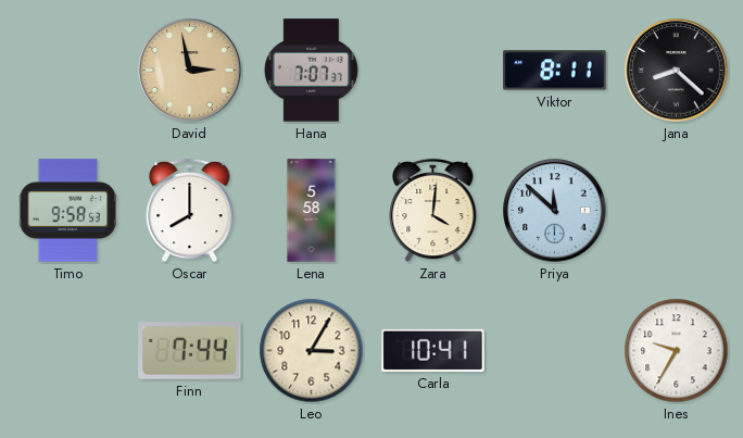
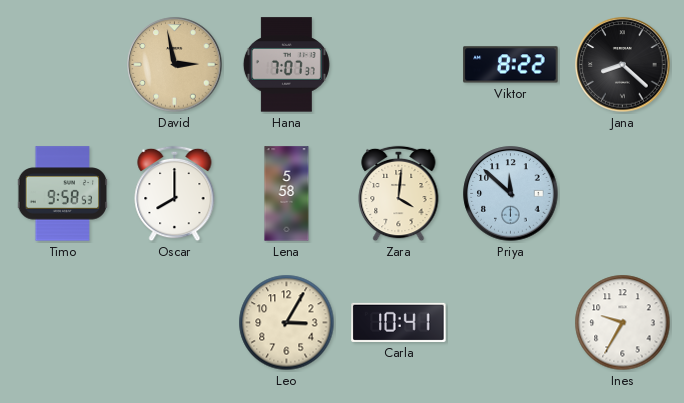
Viktor: 8:11 -> 8:22
Finn: 7:44 -> none
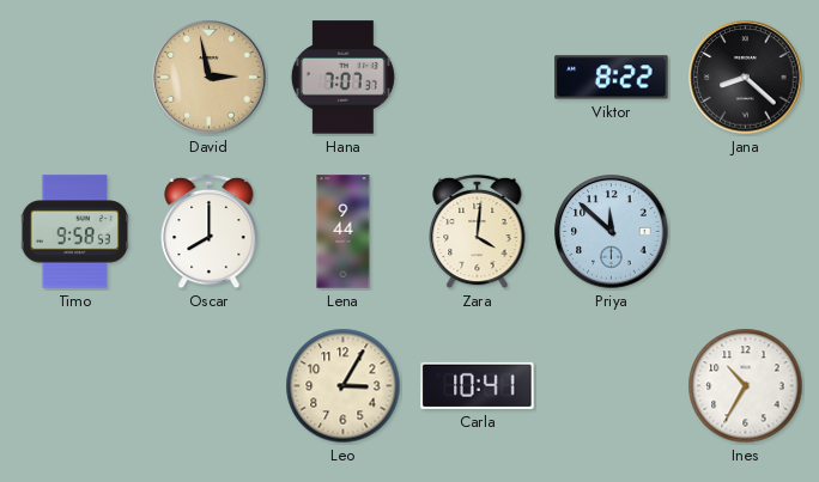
Lena: 5:58 -> 9:44
Ines: 9:35 -> 10:35
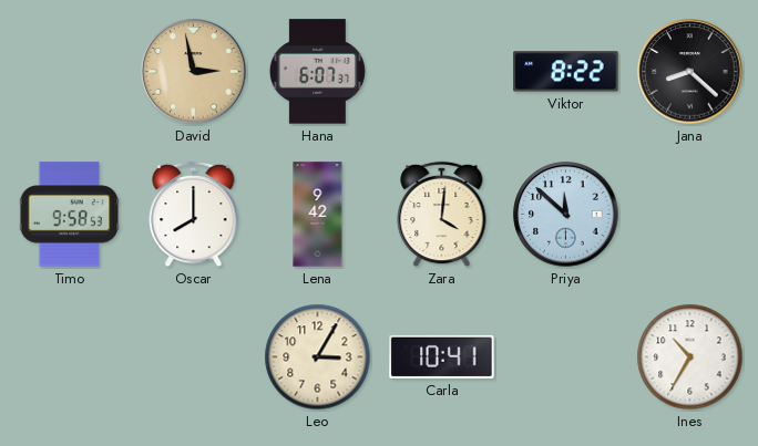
Hana: 7:07 -> 6:07
Lena: 9:44 -> 9:42
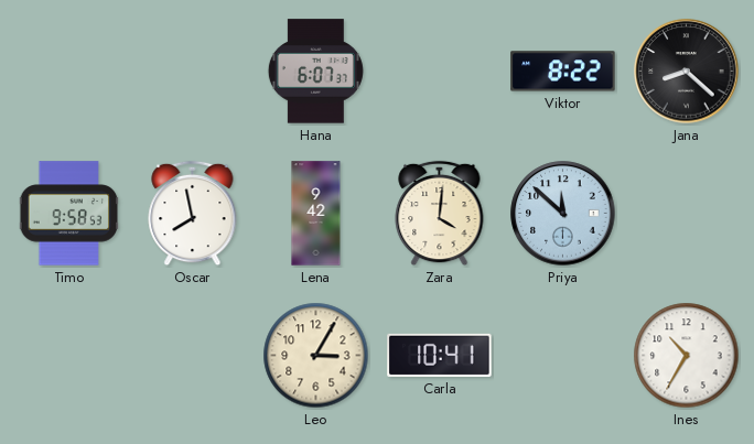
David: 2:58 -> none
Oscar: 8:00 -> 7:58
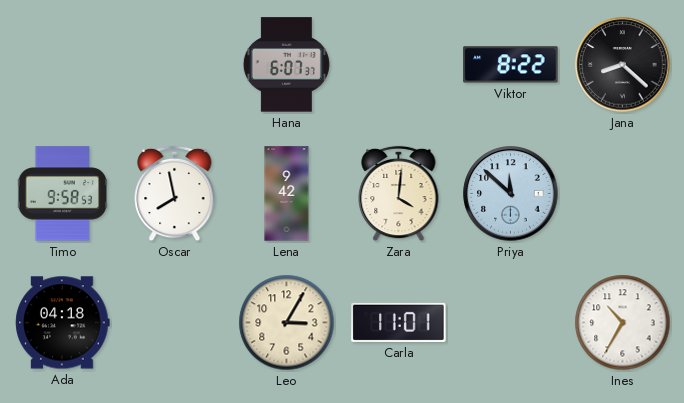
Ada: none -> 04:18
Carla: 10:41 -> 11:01
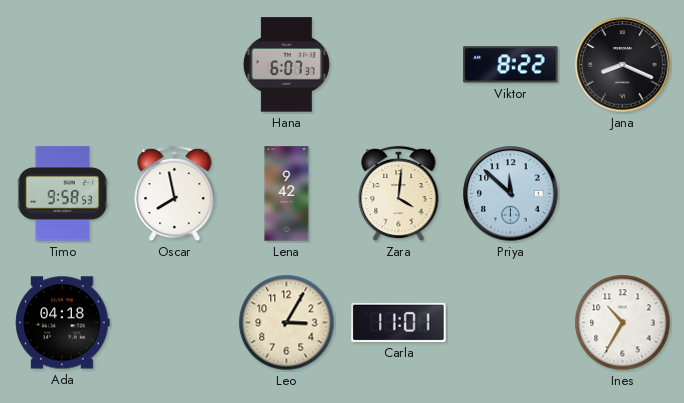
Jana: 8:22 -> 8:19
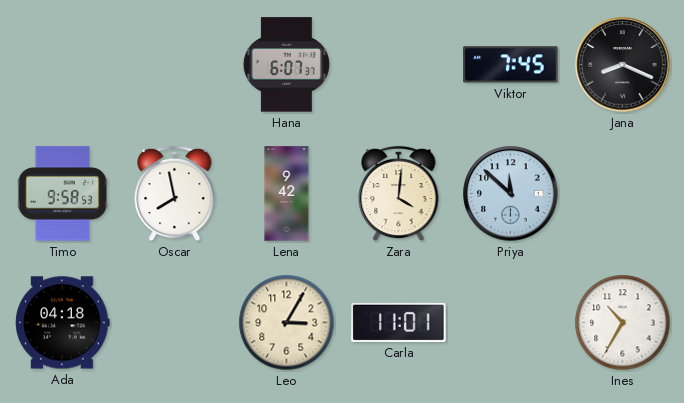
Viktor: 8:22 -> 7:45
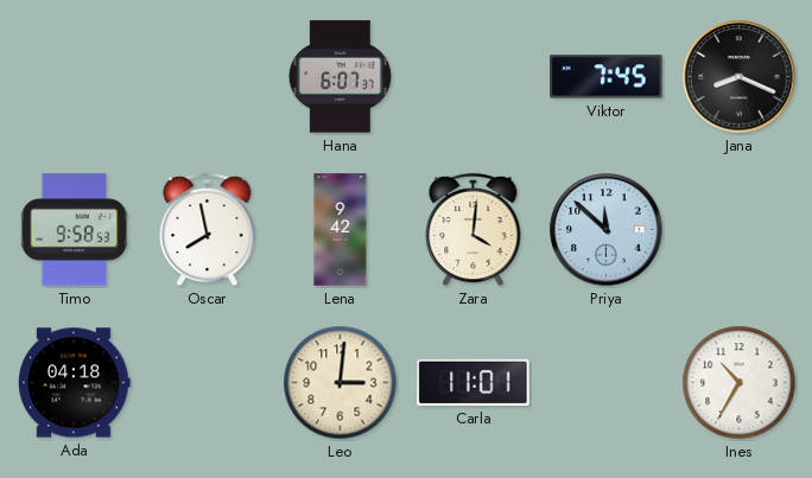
Leo: 3:05 -> 3:01
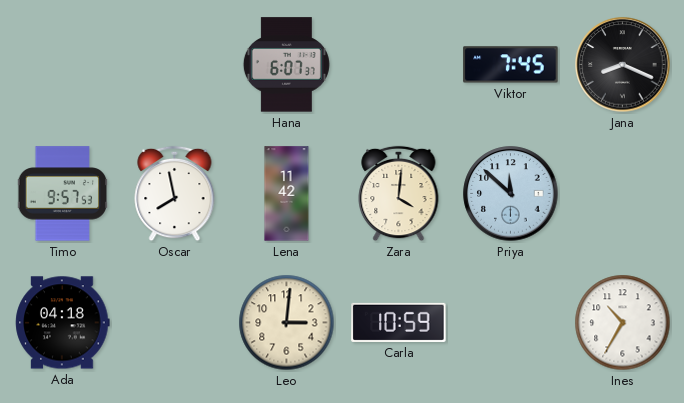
Timo: 9:58 -> 9:57
Lena: 9:42 -> 11:42
Carla: 11:01 -> 10:59
